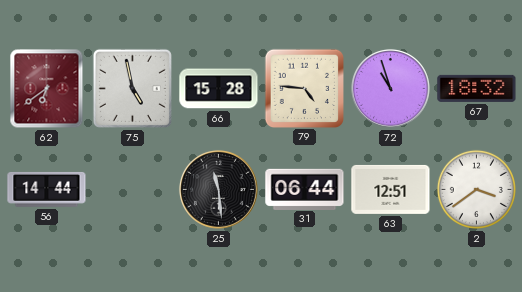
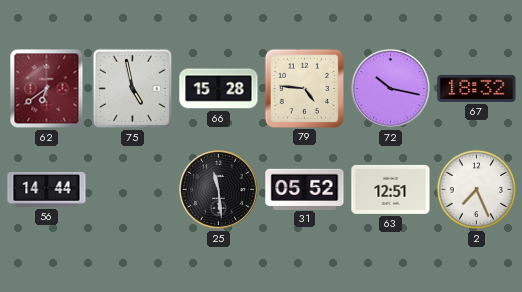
72: 10:57 -> 10:17
31: 06:44 -> 05:52
2: 3:39 -> 7:26
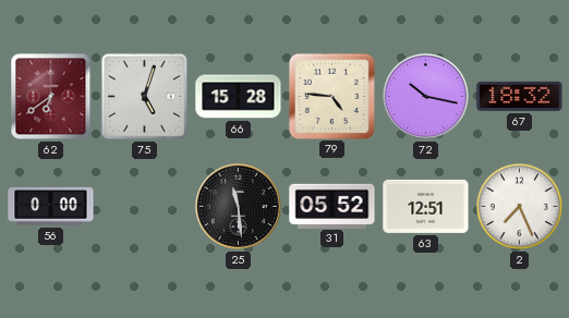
75: 4:58 -> 5:03
56: 14:44 -> 0:00
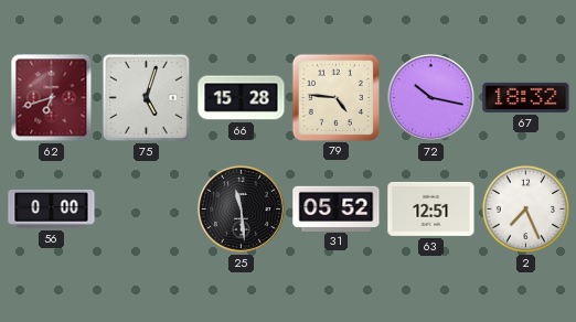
62: 6:39 -> 6:42
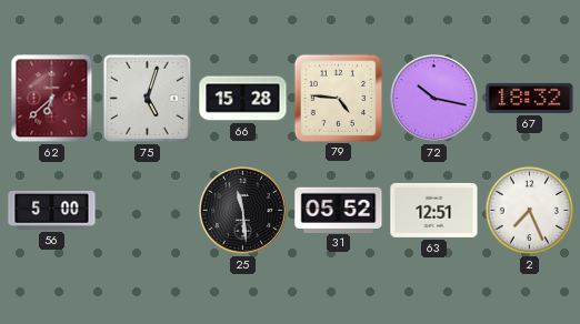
62: 6:42 -> 6:38
56: 0:00 -> 5:00
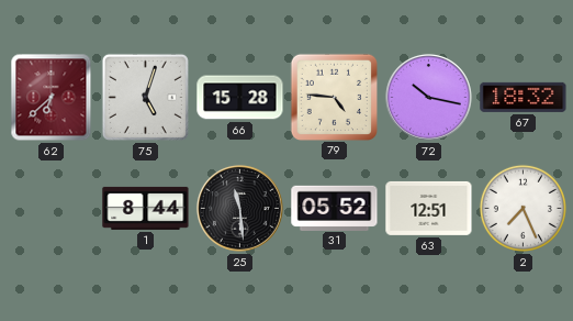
56: 5:00 -> none
1: none -> 8:44
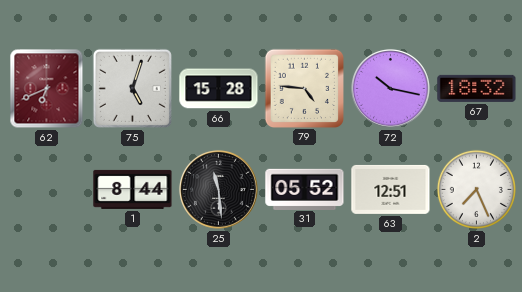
62: 6:38 -> 6:41
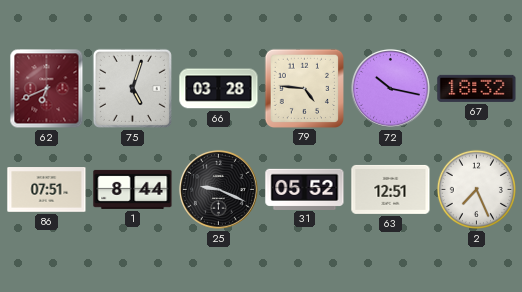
66: 15:28 -> 03:28
86: none -> 07:51
25: 11:29 -> 9:19
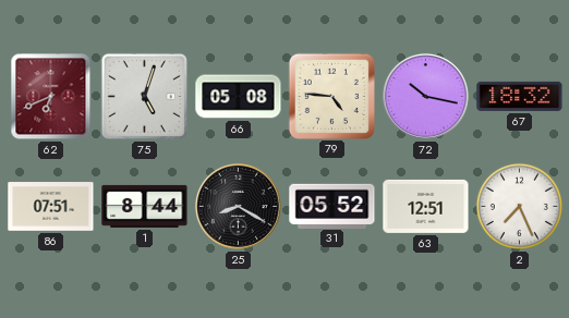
66: 03:28 -> 05:08
25: 9:19 -> 8:20
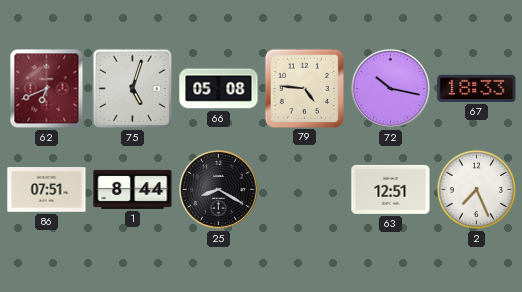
67: 18:32 -> 18:33
31: 05:52 -> none
